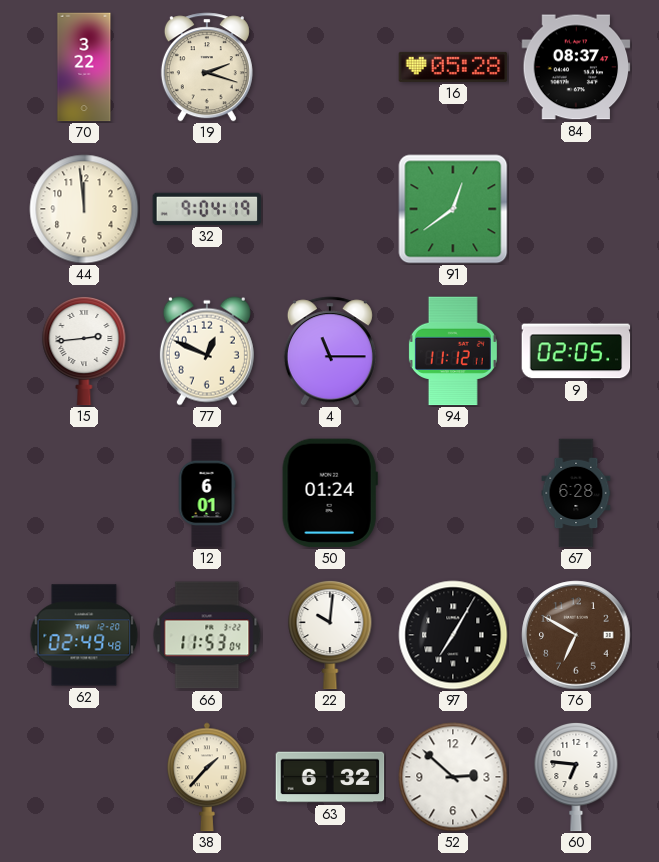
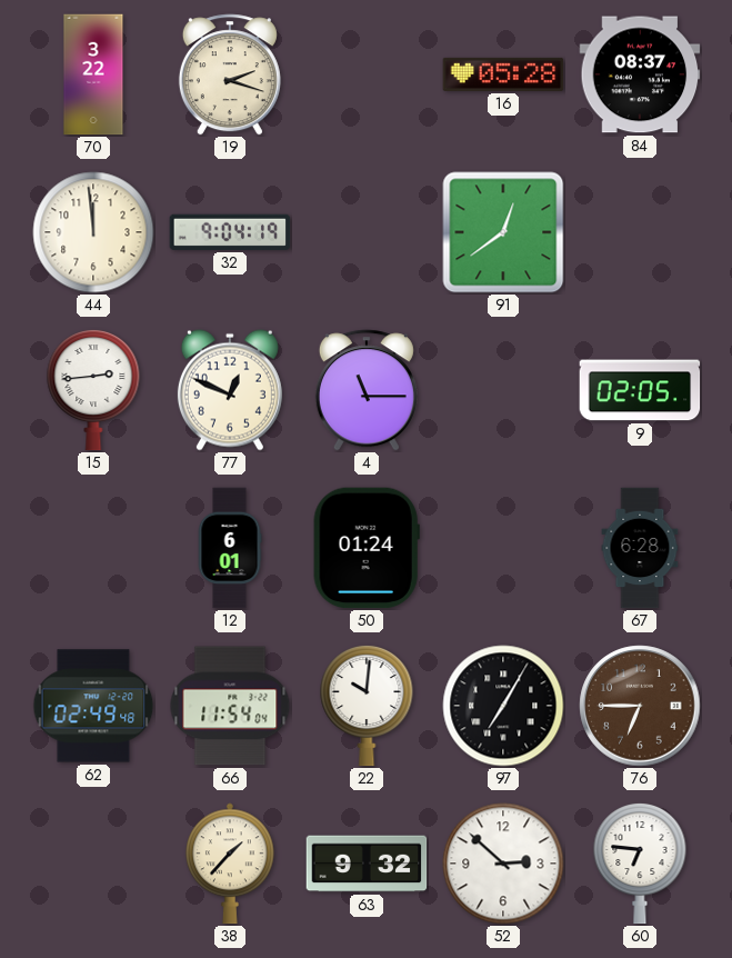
94: 11:12 -> none
66: 11:53 -> 11:54
76: 6:50 -> 6:45
63: 6:32 -> 9:32
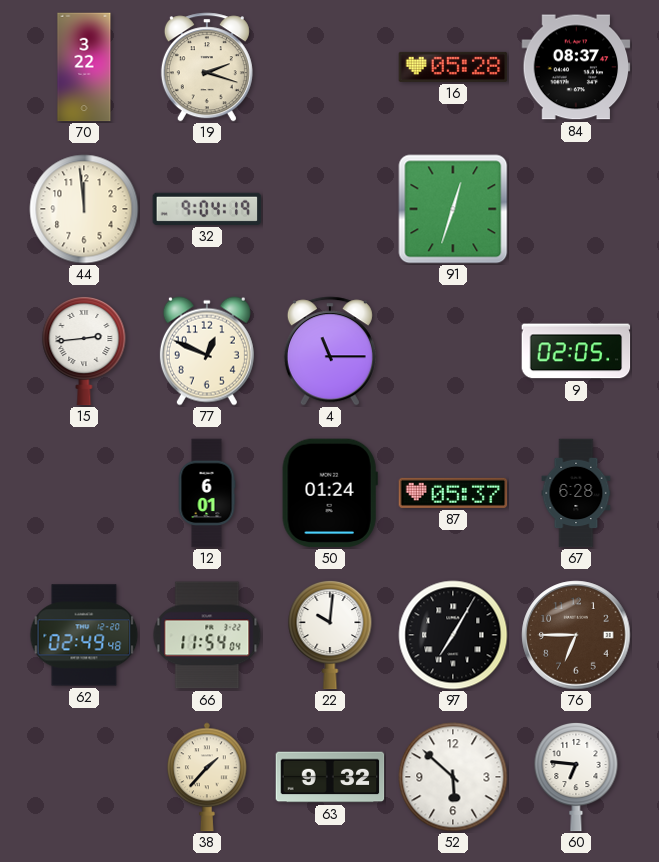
91: 12:39 -> 12:33
87: none -> 05:37
52: 2:52 -> 5:52
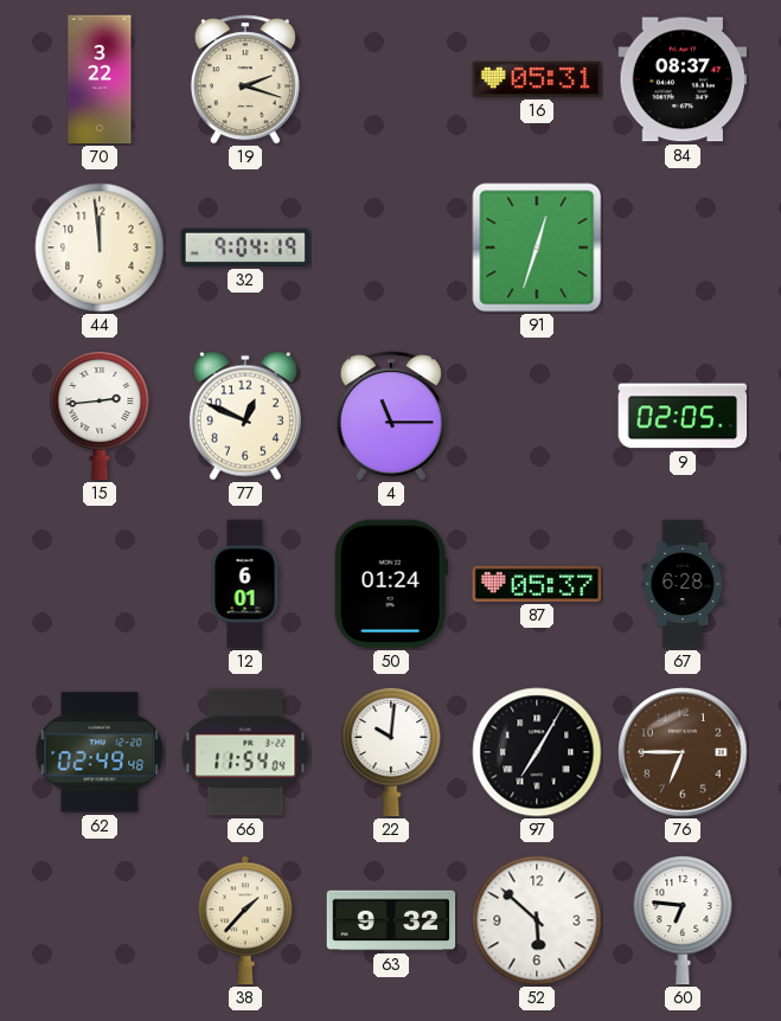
16: 05:28 -> 05:31
